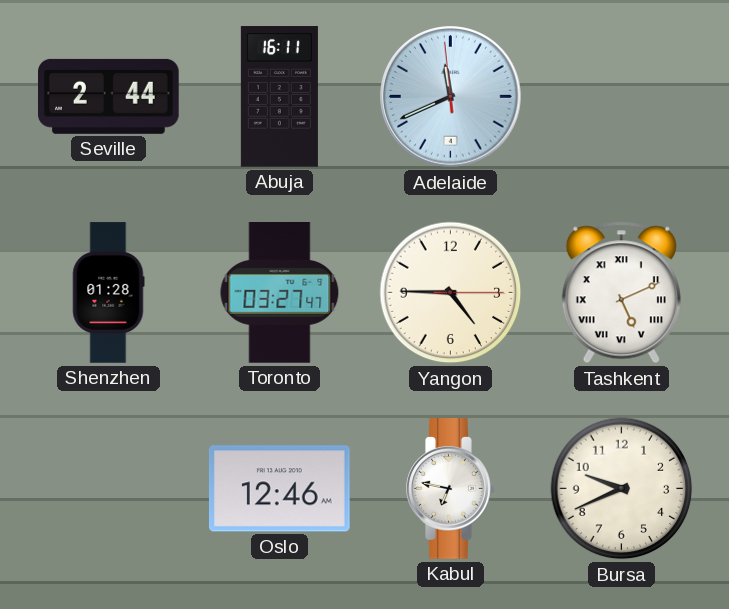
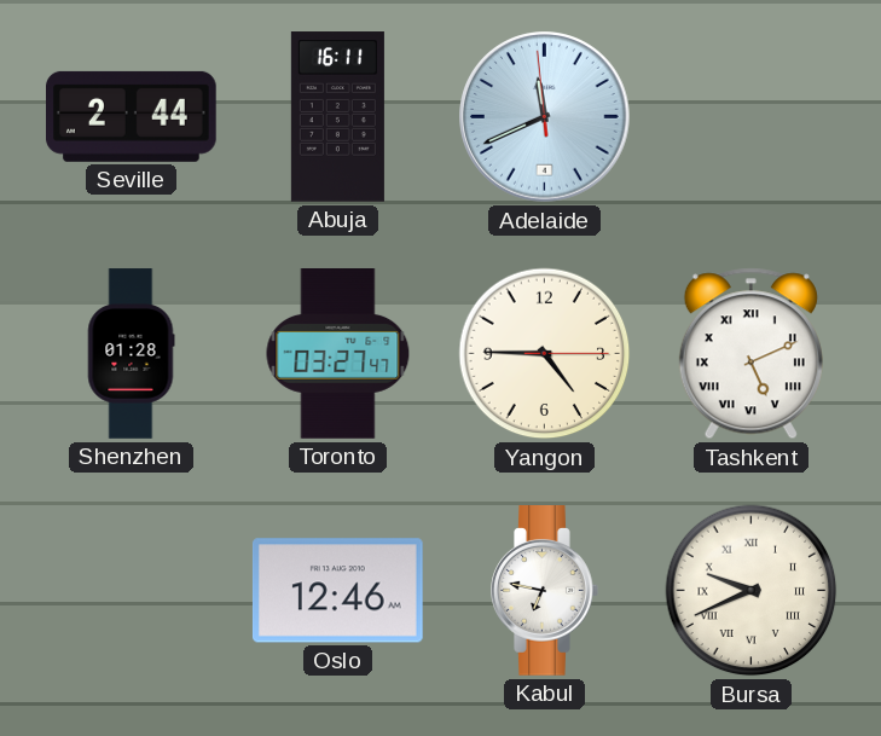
Bursa numerals: Arabic -> Roman
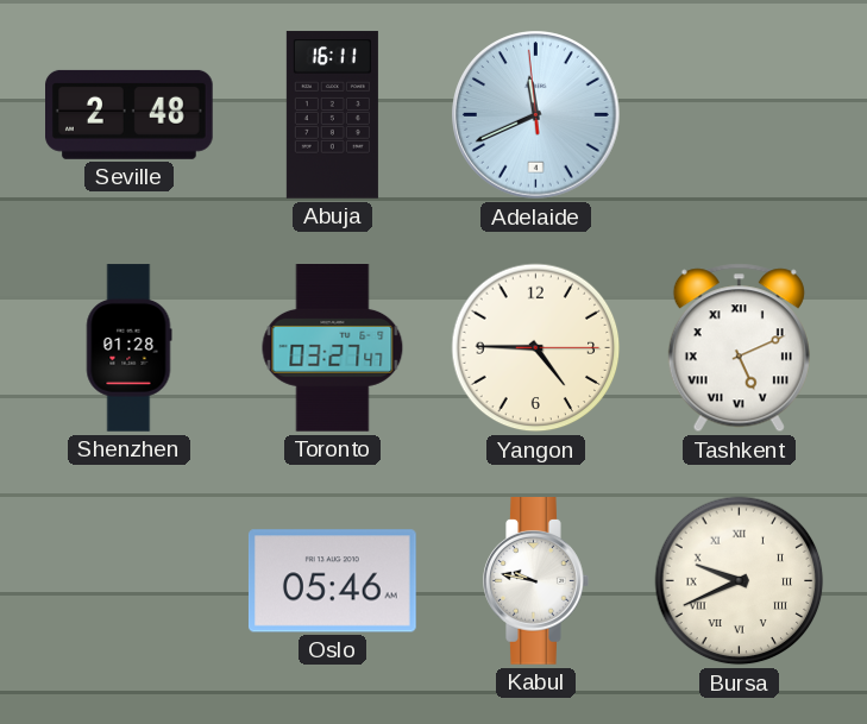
Seville: 2:44 -> 2:48
Oslo: 12:46 -> 05:46
Kabul: 6:47 -> 9:47
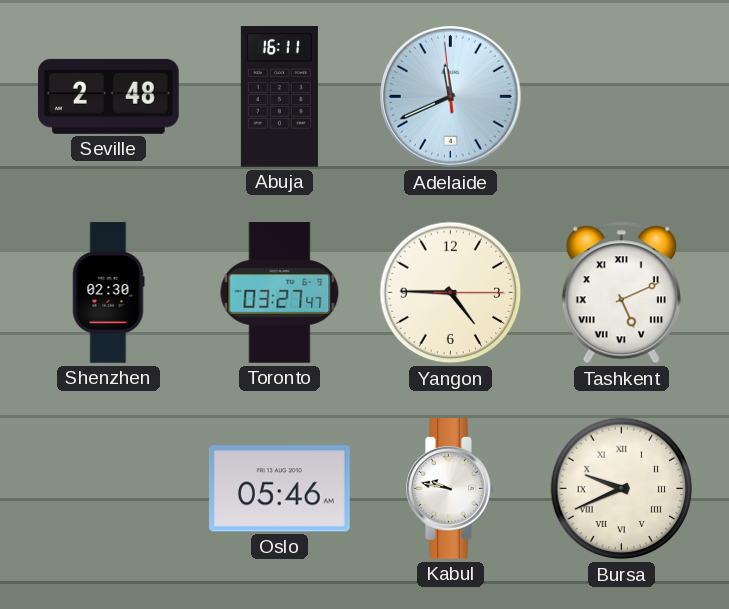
Shenzhen: 01:28 -> 02:30
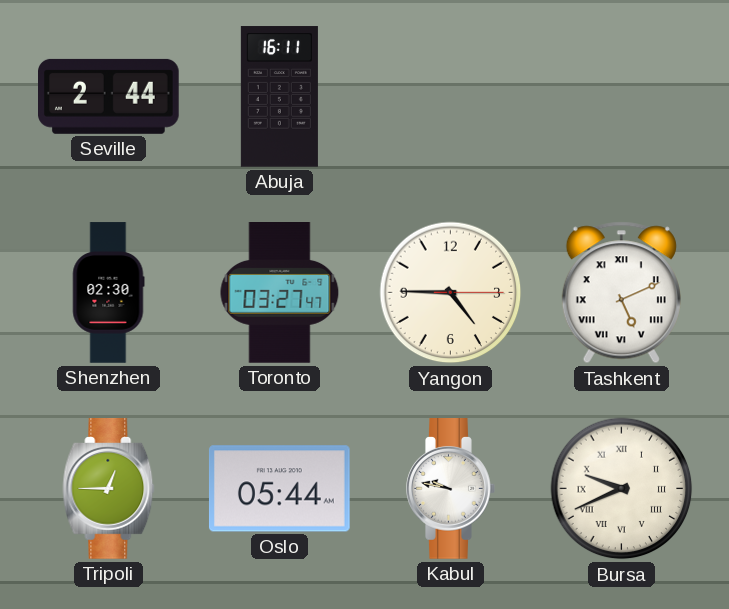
Seville: 2:48 -> 2:44
Adelaide: 11:40 -> none
Tripoli: none -> 12:45
Oslo: 05:46 -> 05:44
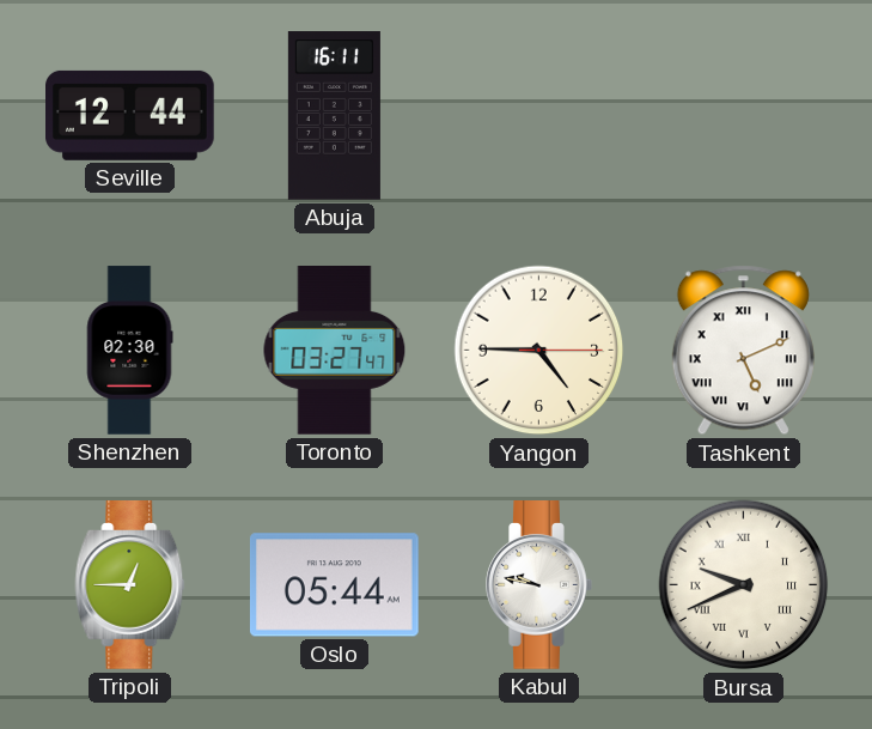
Seville: 2:44 -> 12:44
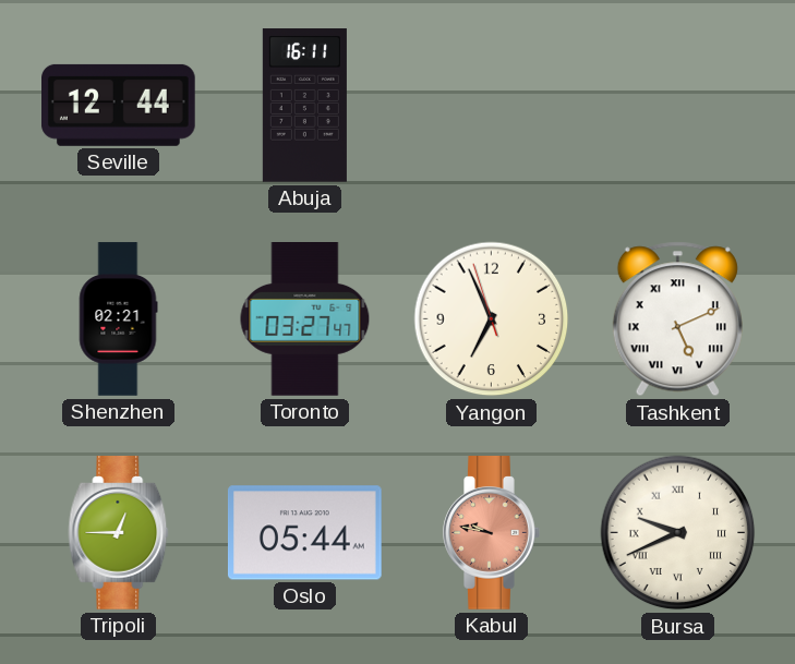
Shenzhen: 02:30 -> 02:21
Yangon: 4:45 -> 6:55
Kabul dial: white -> salmon
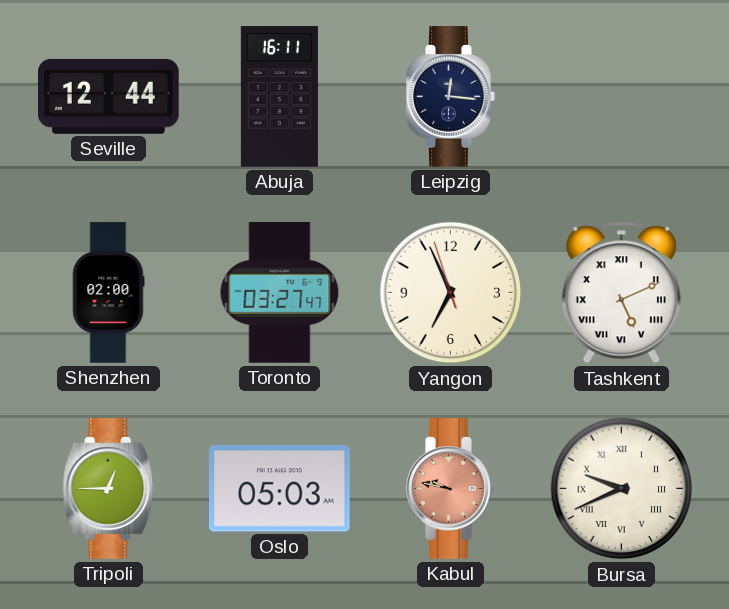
Leipzig: none -> 12:16
Shenzhen: 02:21 -> 02:00
Oslo: 05:44 -> 05:03
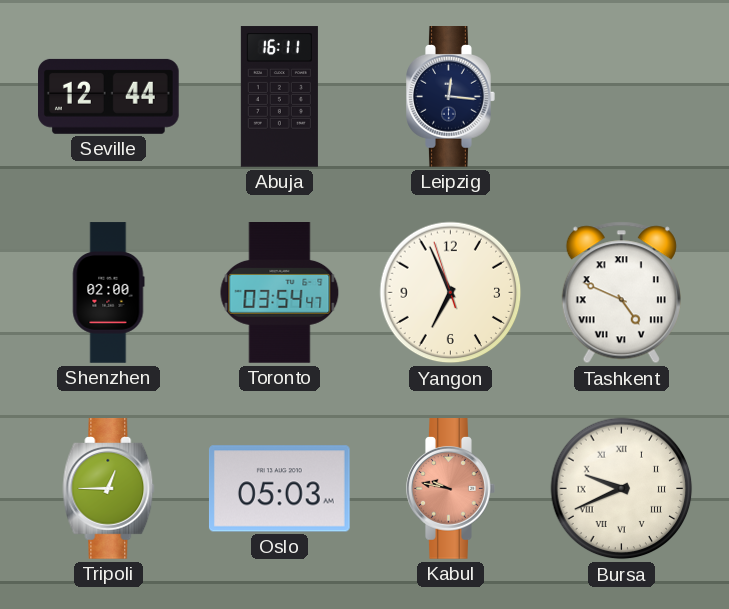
Toronto: 03:27 -> 03:54
Tashkent: 5:11 -> 4:49
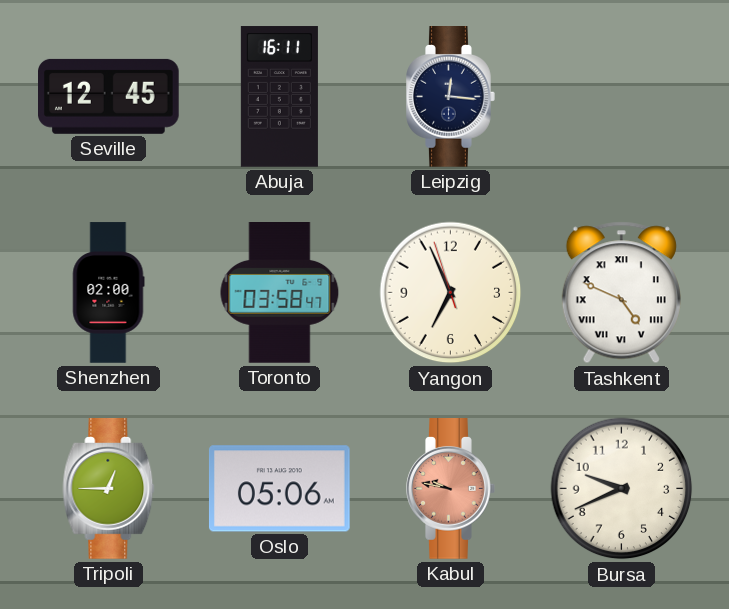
Seville: 12:44 -> 12:45
Toronto: 03:54 -> 03:58
Oslo: 05:03 -> 05:06
Bursa numerals: Roman -> Arabic
